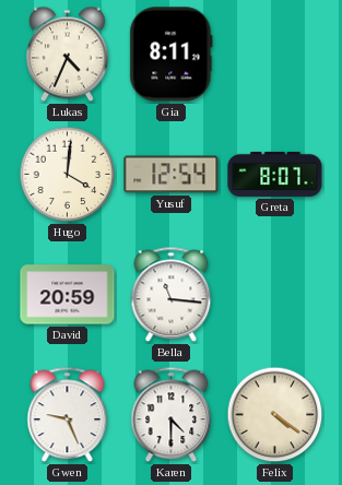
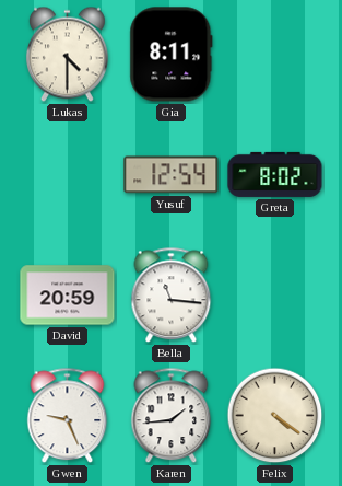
Lukas: 4:34 -> 4:30
Hugo: 4:01 -> none
Greta: 8:07 -> 8:02
Karen: 4:30 -> 1:44
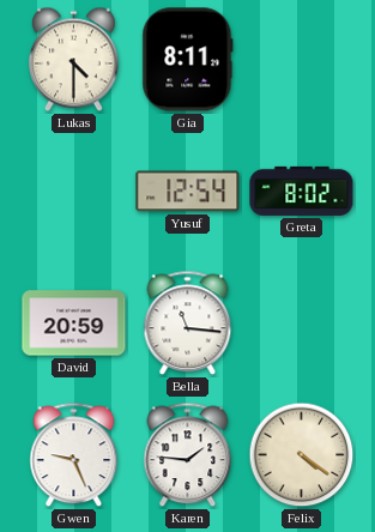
Karen: 1:44 -> 1:46
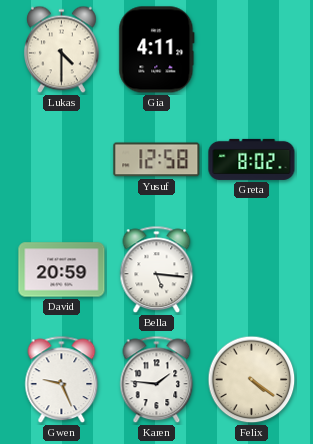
Gia: 8:11 -> 4:11
Yusuf: 12:54 -> 12:58
Bella: 11:16 -> 5:16
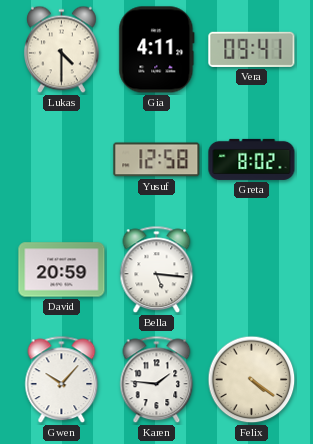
Vera: none -> 09:41
Gwen: 9:26 -> 10:07
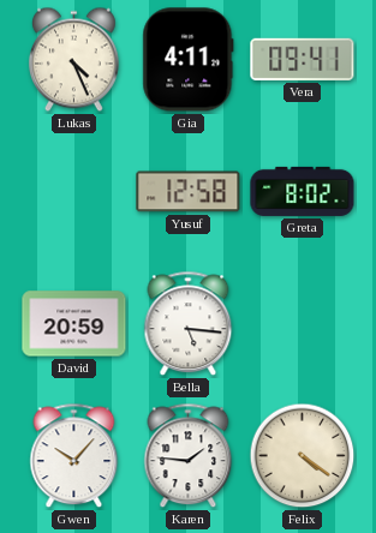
Lukas: 4:30 -> 4:26
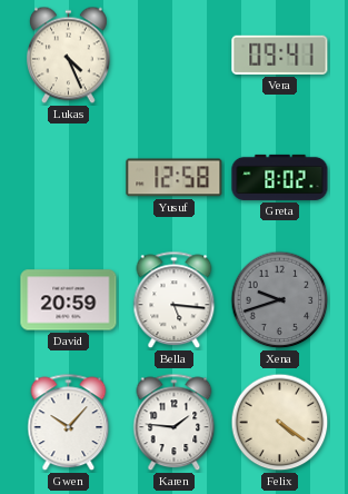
Gia: 4:11 -> none
Xena: none -> 9:42
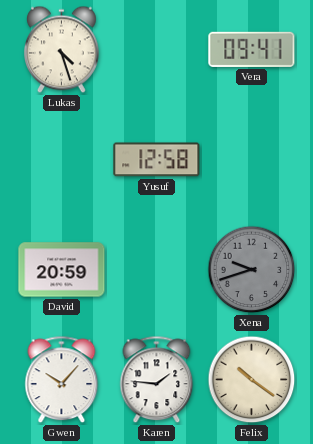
Lukas: 4:26 -> 4:27
Greta: 8:02 -> none
Bella: 5:16 -> none
Felix: 4:21 -> 10:21
